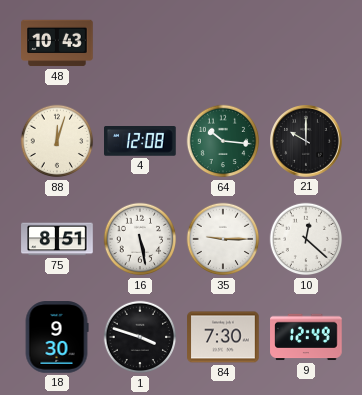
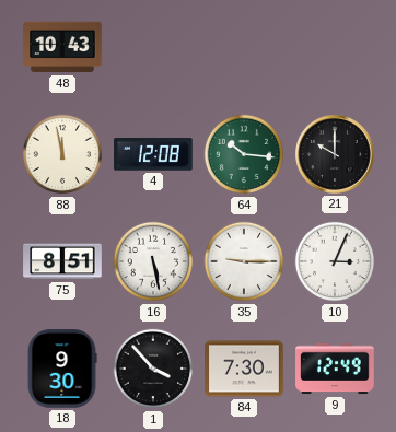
88: 12:03 -> 11:58
10: 12:22 -> 3:04
1: 3:48 -> 3:53
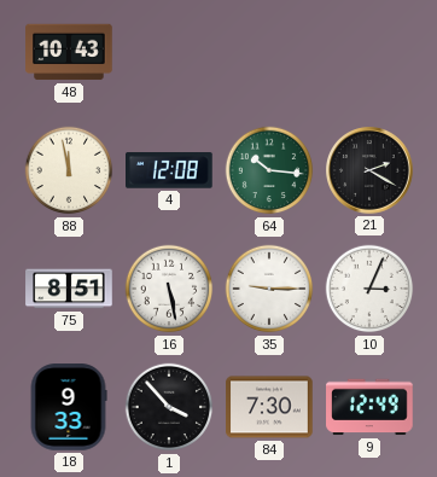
21: 10:00 -> 2:20
18: 9:30 -> 9:33
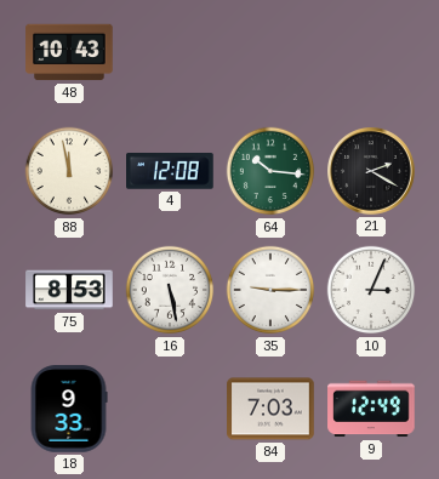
75: 8:51 -> 8:53
1: 3:53 -> none
84: 7:30 -> 7:03
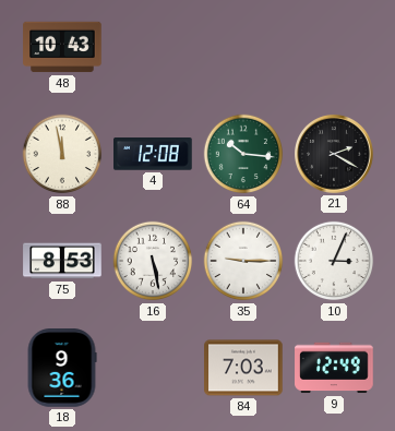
18: 9:33 -> 9:36
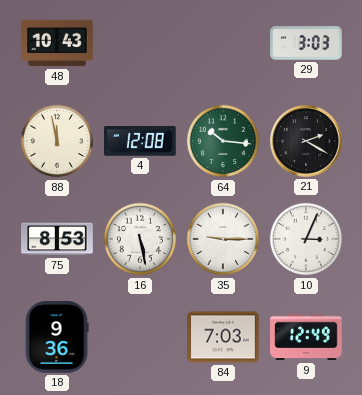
29: none -> 3:03
